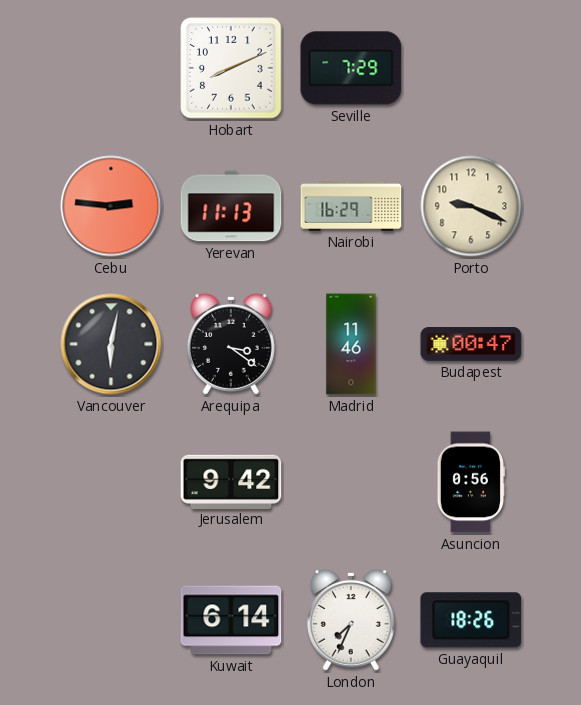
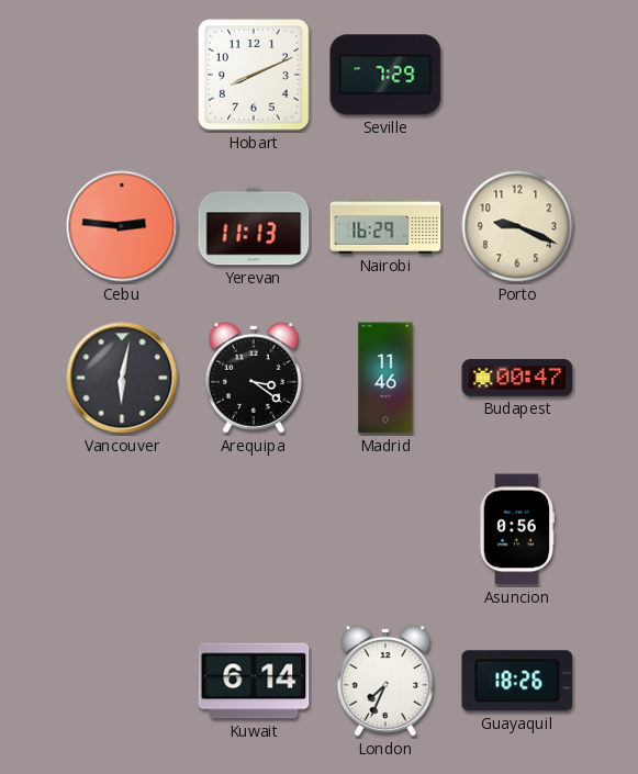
Jerusalem: 9:42 -> none
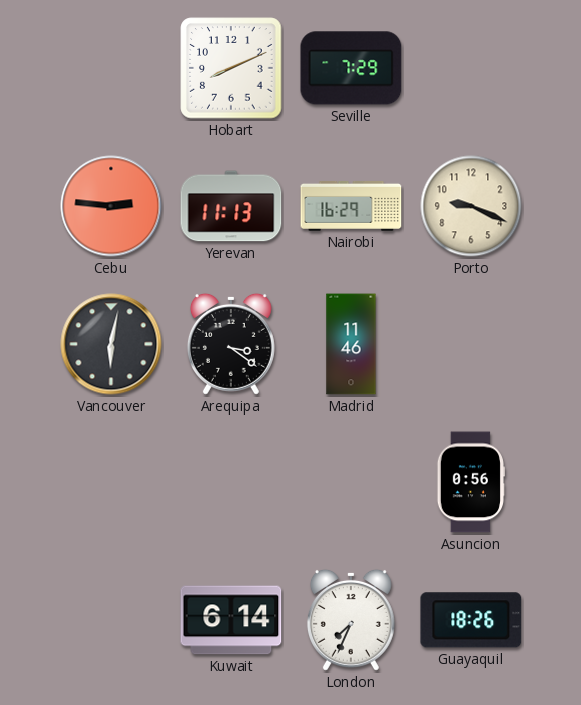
Budapest: 00:47 -> none
